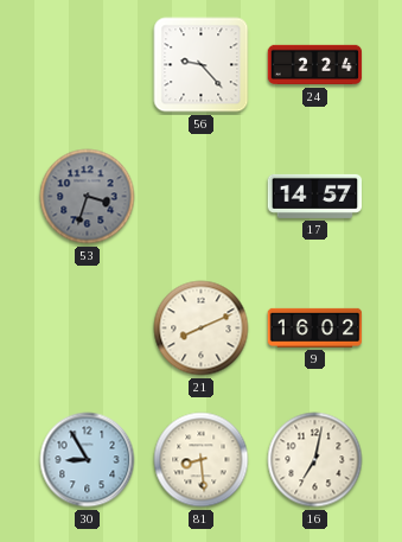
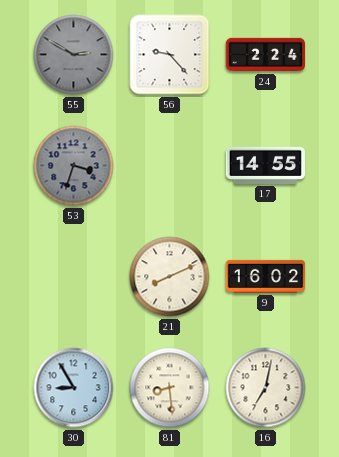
55: none -> 2:50
17: 14:57 -> 14:55
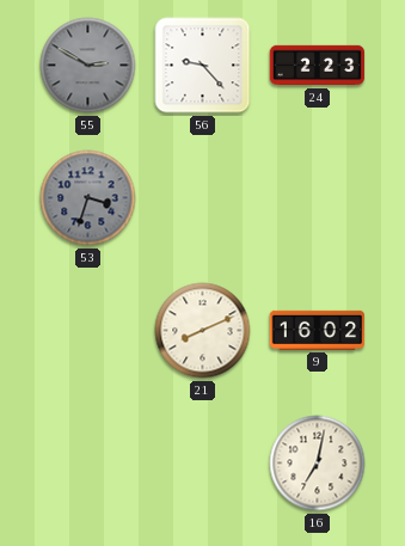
24: 2:24 -> 2:23
17: 14:55 -> none
30: 8:55 -> none
81: 8:29 -> none
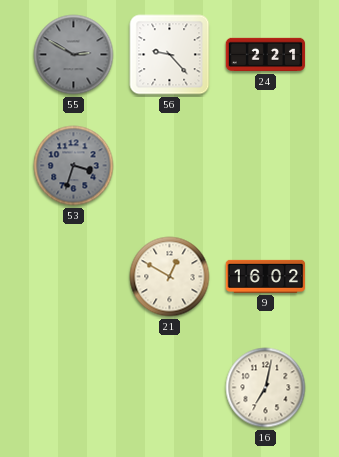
24: 2:23 -> 2:21
21: 8:11 -> 12:50
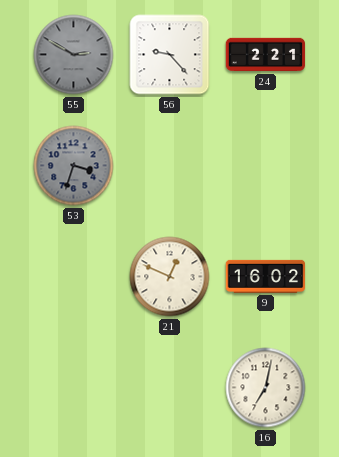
21: 12:50 -> 12:49
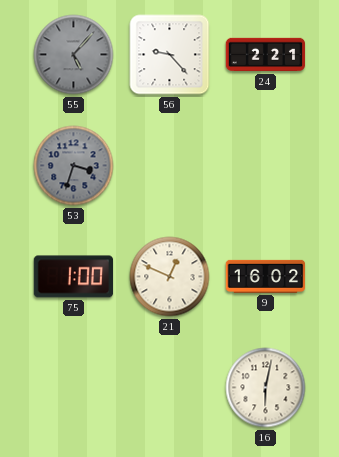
55: 2:50 -> 5:07
75: none -> 1:00
16: 7:02 -> 6:02
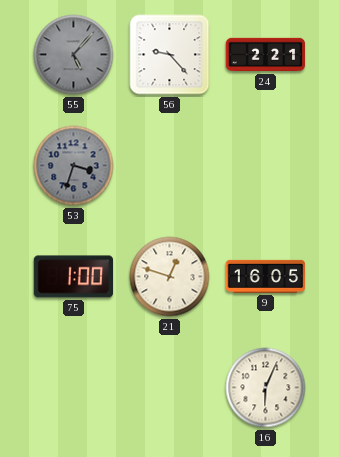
21: 12:49 -> 12:48
9: 16:02 -> 16:05
16: 6:02 -> 6:04
